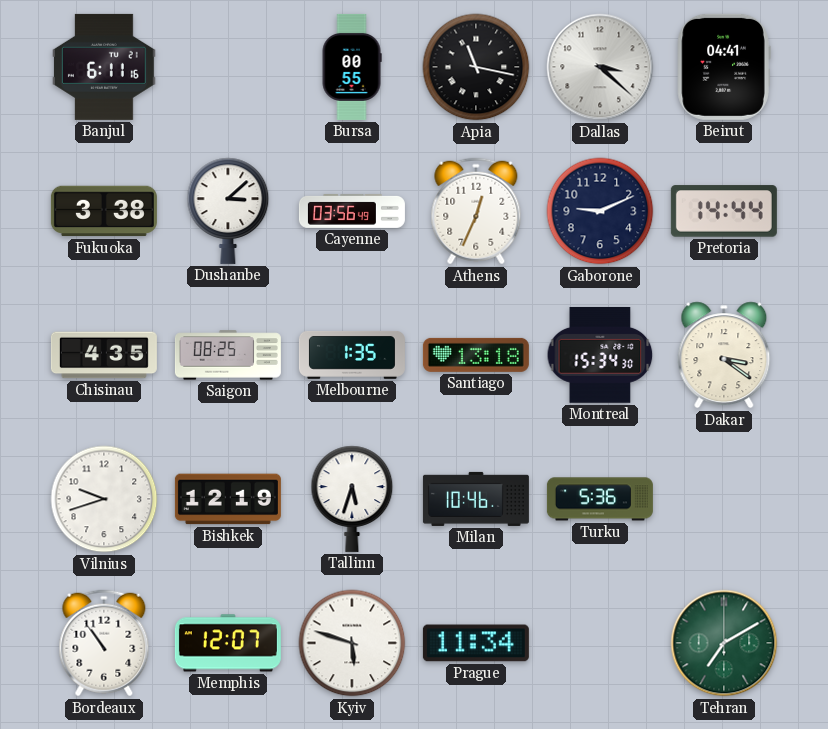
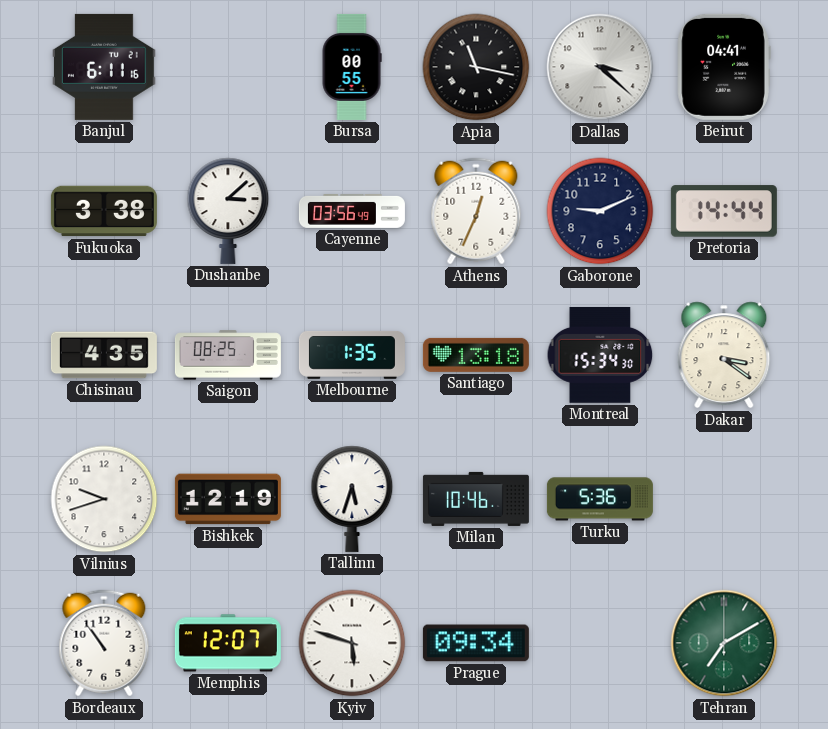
Prague: 11:34 -> 09:34
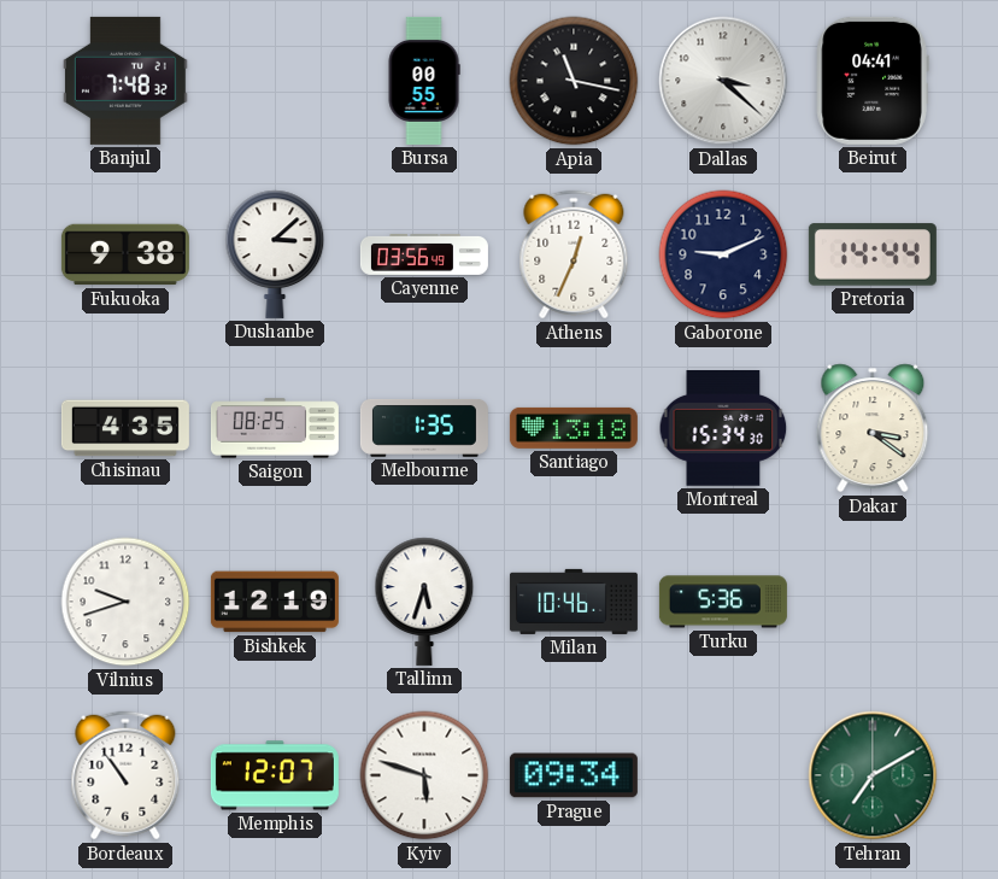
Banjul: 6:11 -> 7:48
Fukuoka: 3:38 -> 9:38
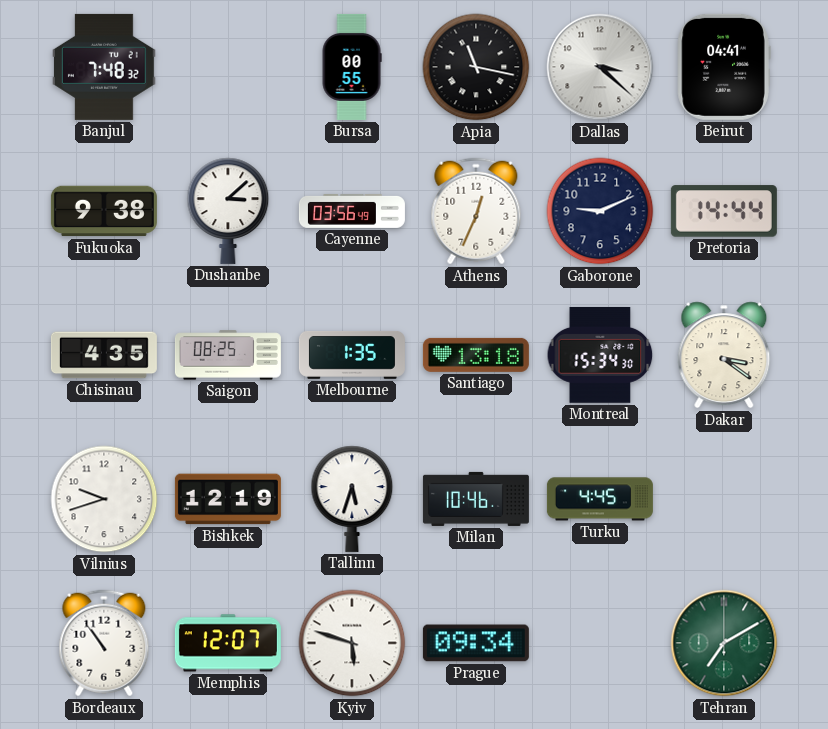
Turku: 5:36 -> 4:45
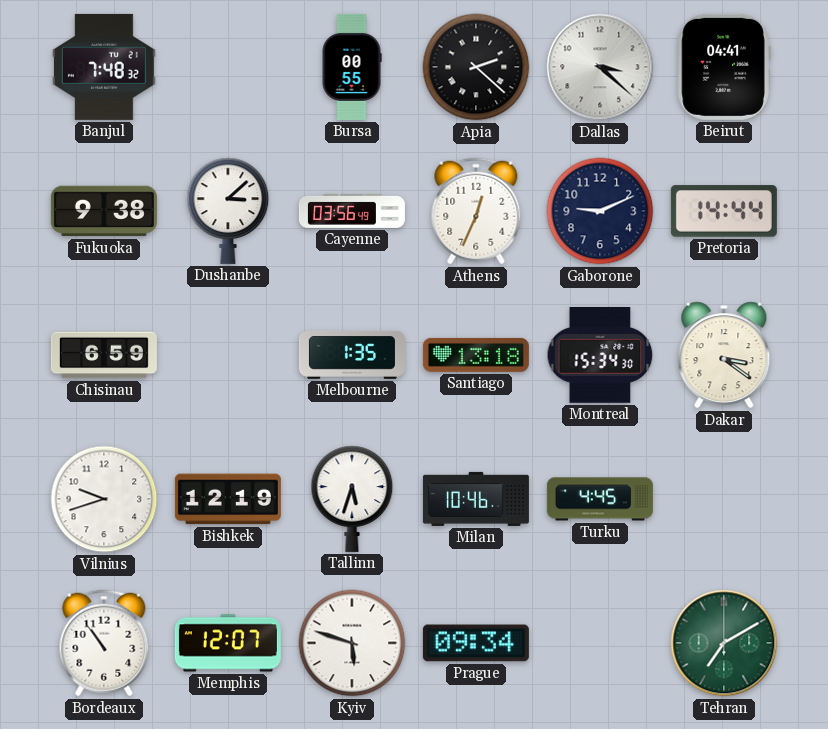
Apia: 11:17 -> 2:22
Chisinau: 4:35 -> 6:59
Saigon: 08:25 -> none
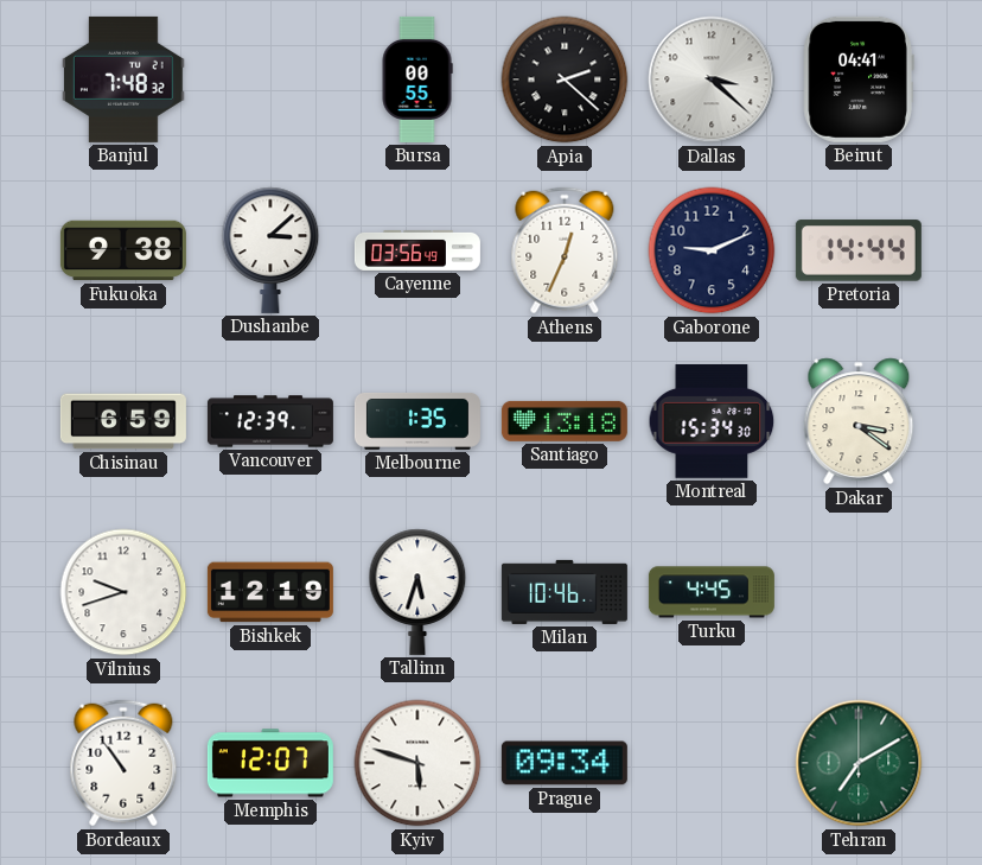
Vancouver: none -> 12:39
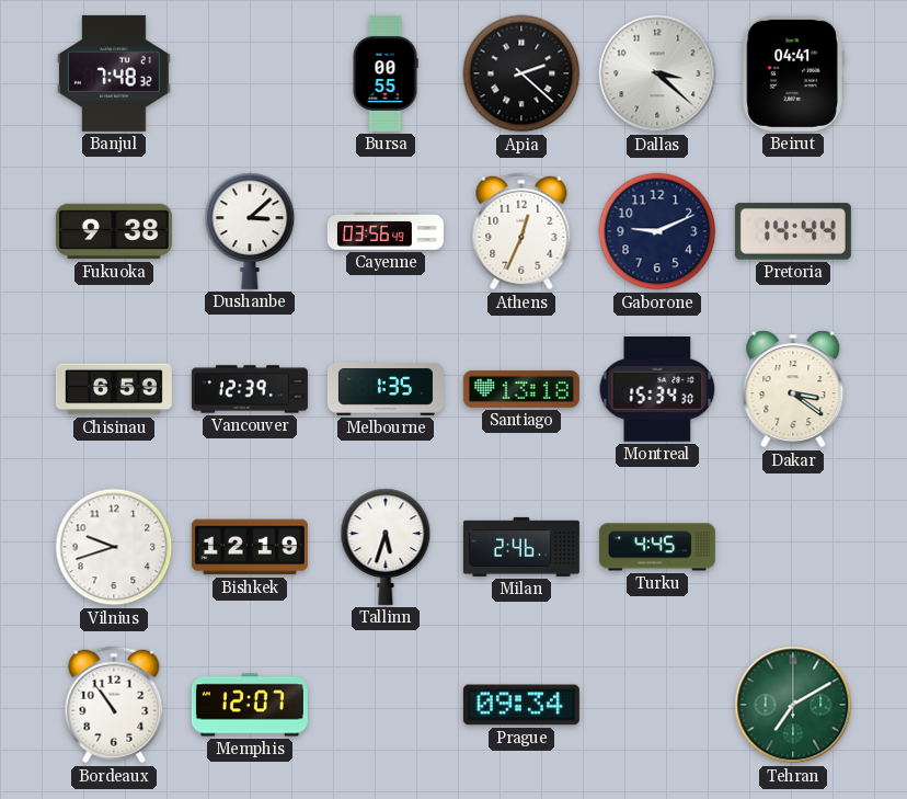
Milan: 10:46 -> 2:46
Kyiv: 5:48 -> none
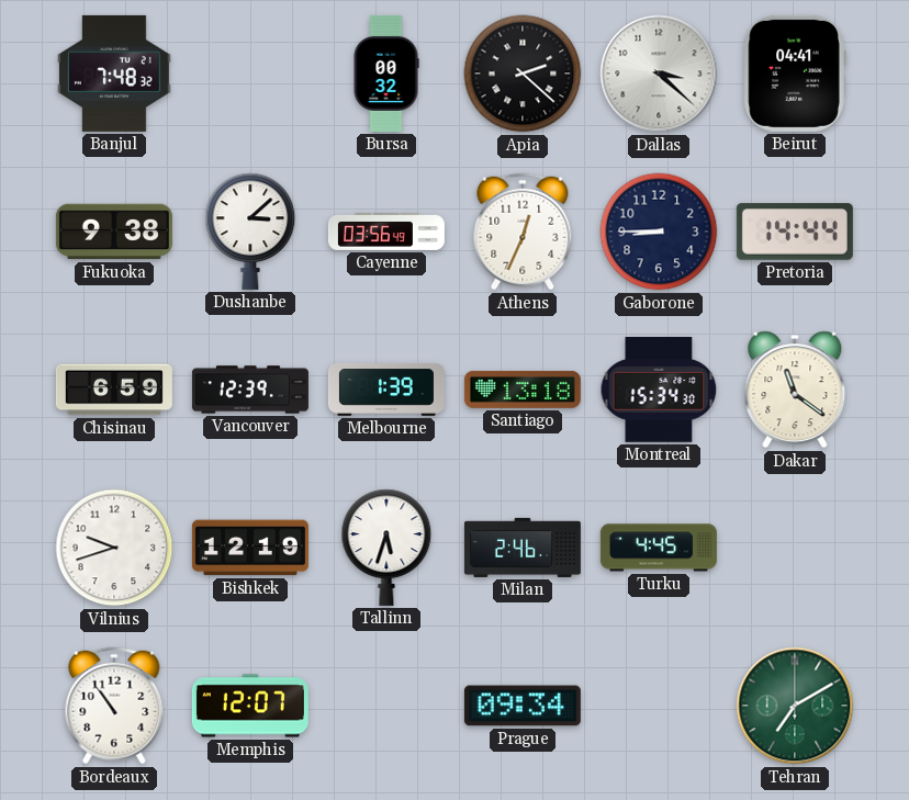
Bursa: 00:55 -> 00:32
Gaborone: 9:11 -> 8:45
Melbourne: 1:35 -> 1:39
Dakar: 3:21 -> 11:21
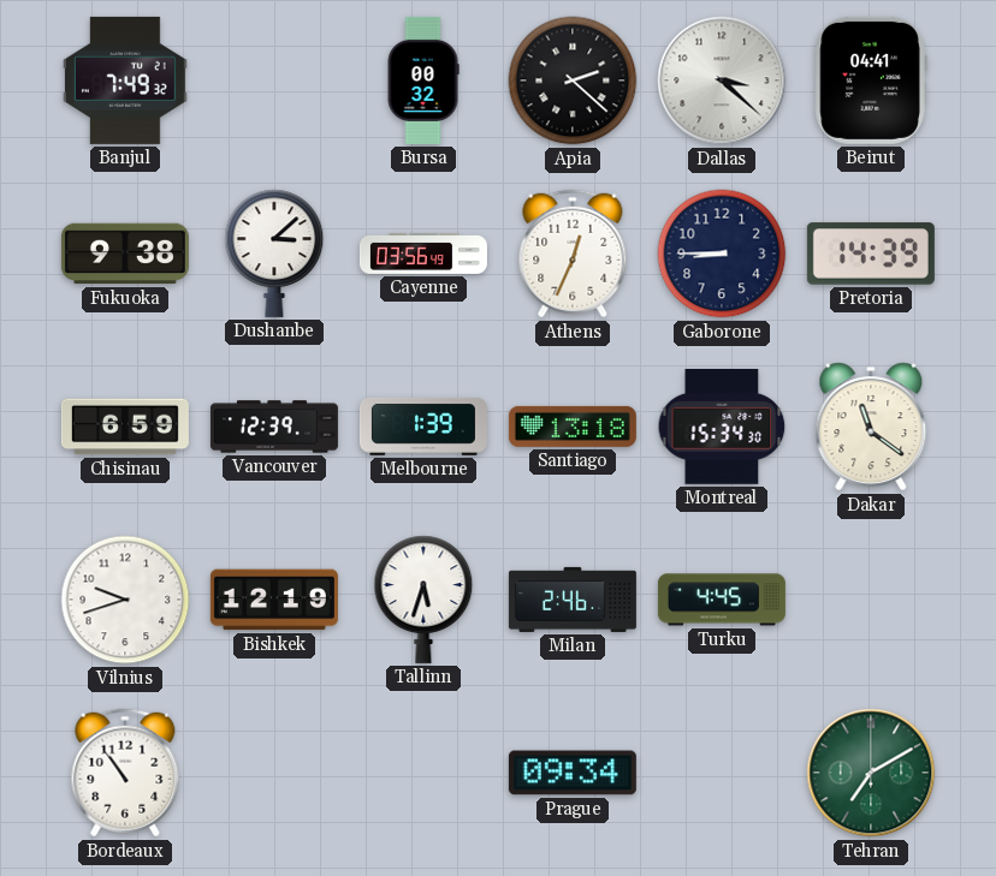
Banjul: 7:48 -> 7:49
Pretoria: 14:44 -> 14:39
Memphis: 12:07 -> none
